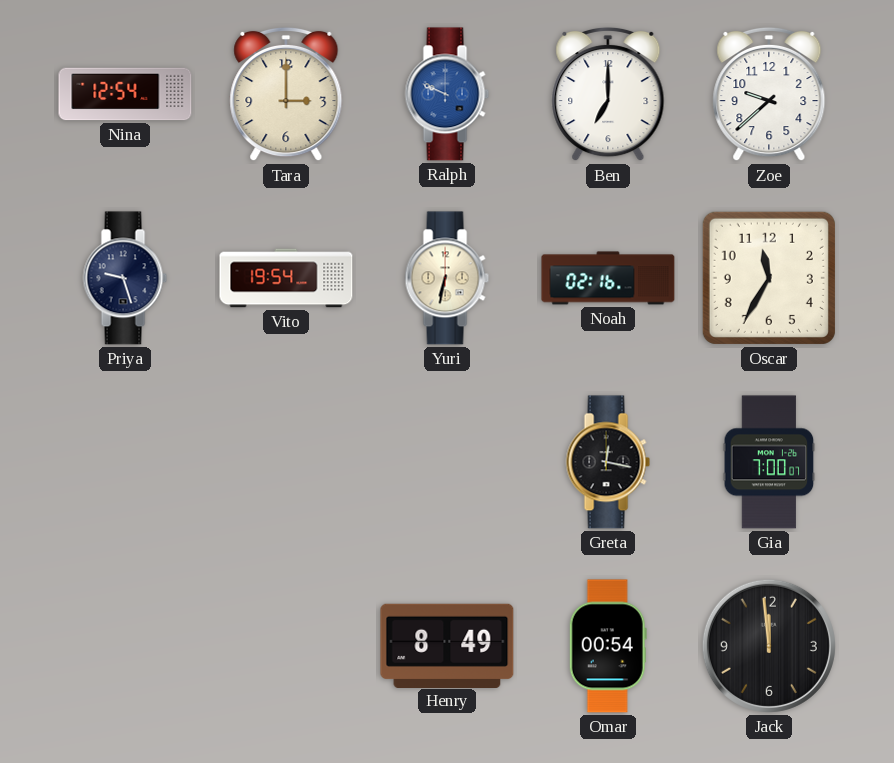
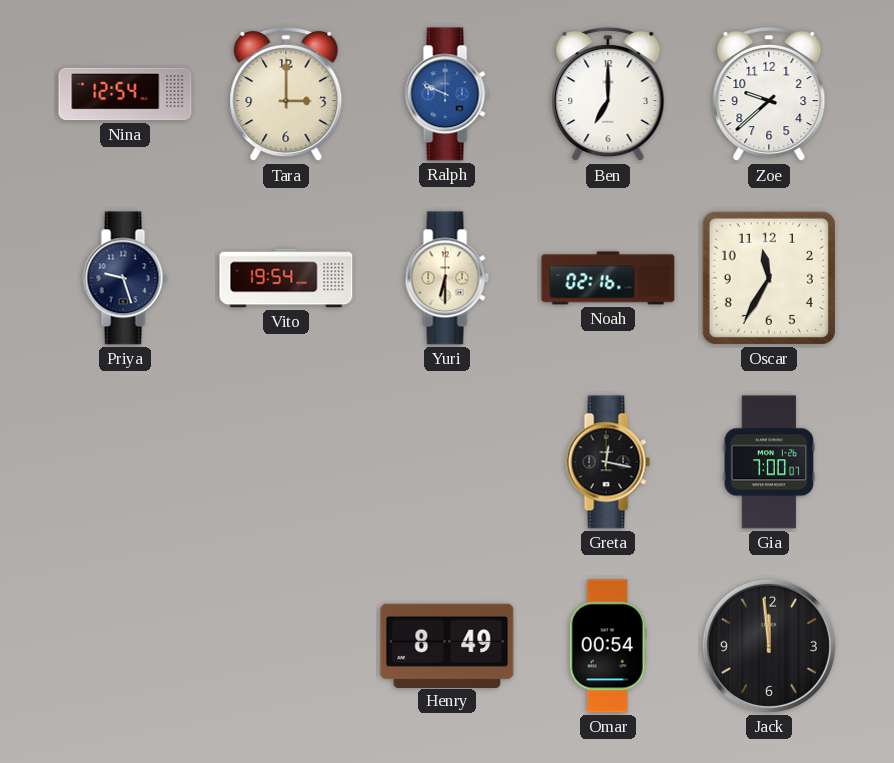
Yuri: 6:32 -> 6:30
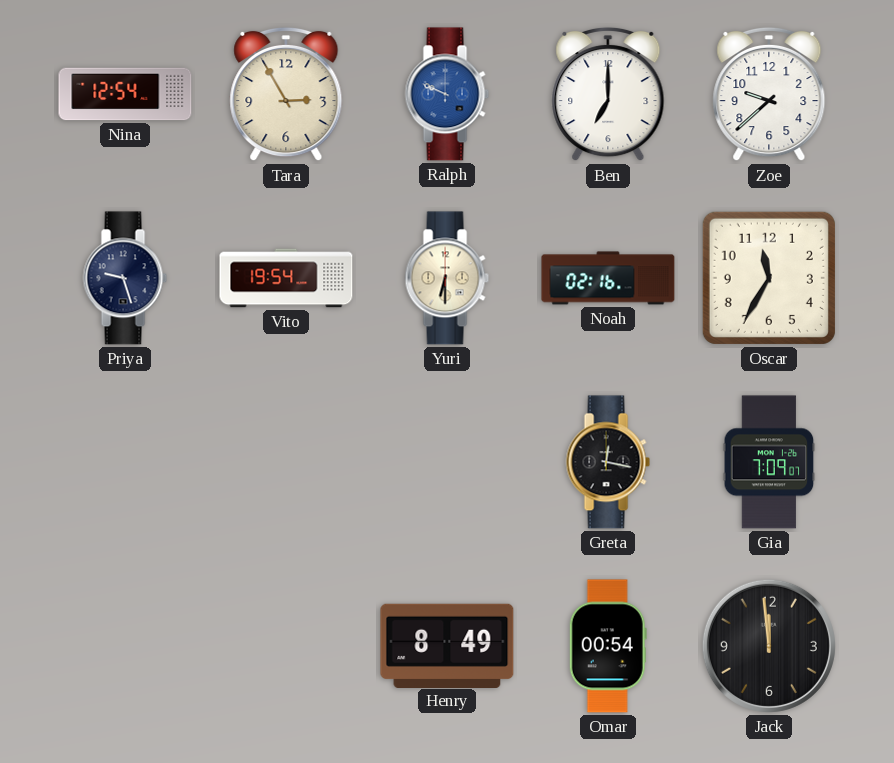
Tara: 3:00 -> 2:55
Gia: 7:00 -> 7:09
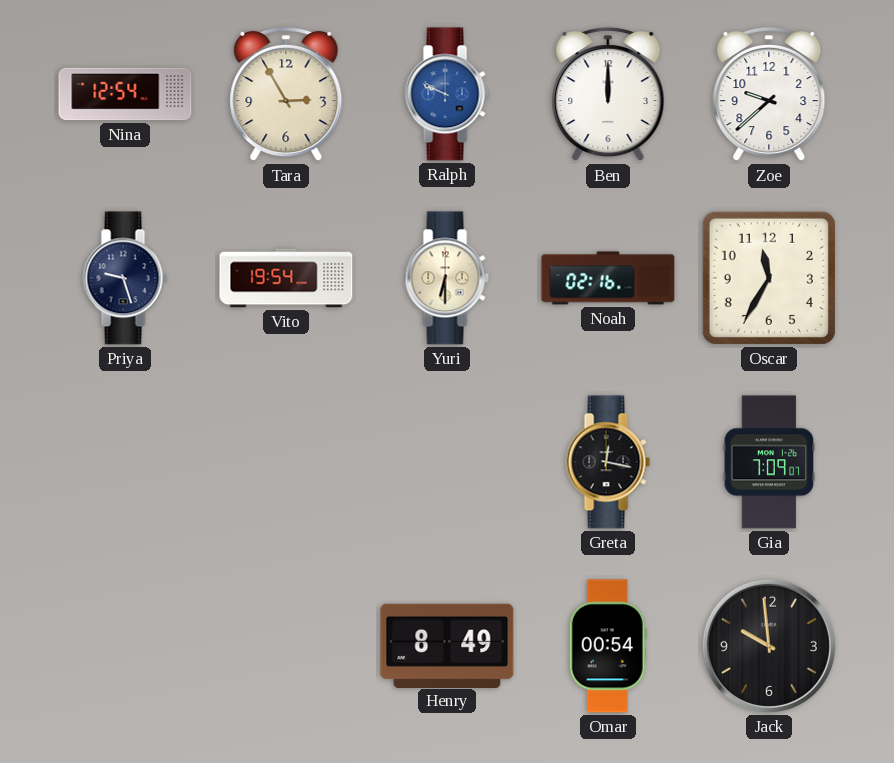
Ben: 7:00 -> 12:00
Jack: 11:59 -> 9:59
